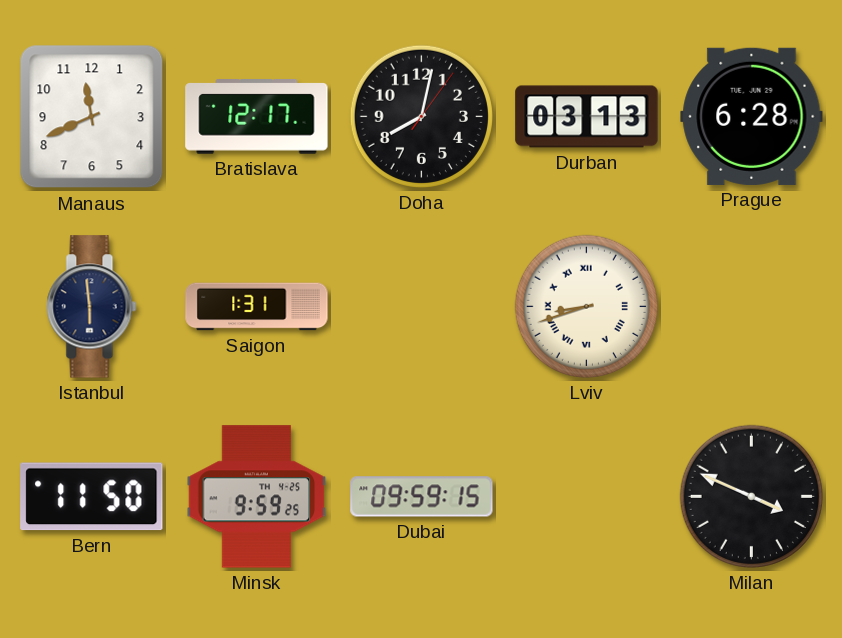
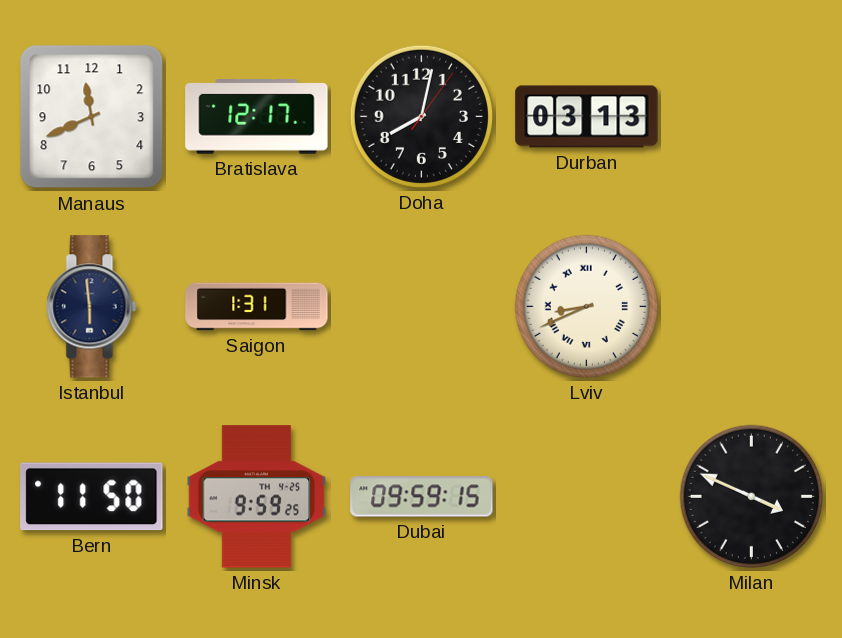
Prague: 6:28 -> none
Lviv: 8:42 -> 8:41
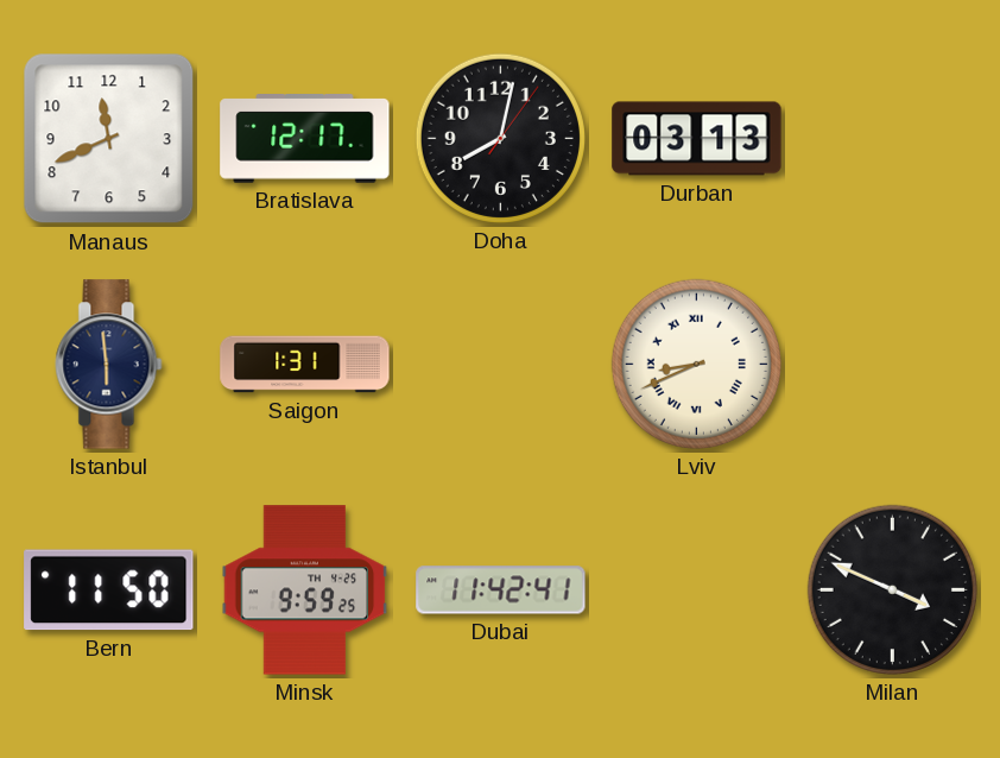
Dubai: 09:59 -> 11:42
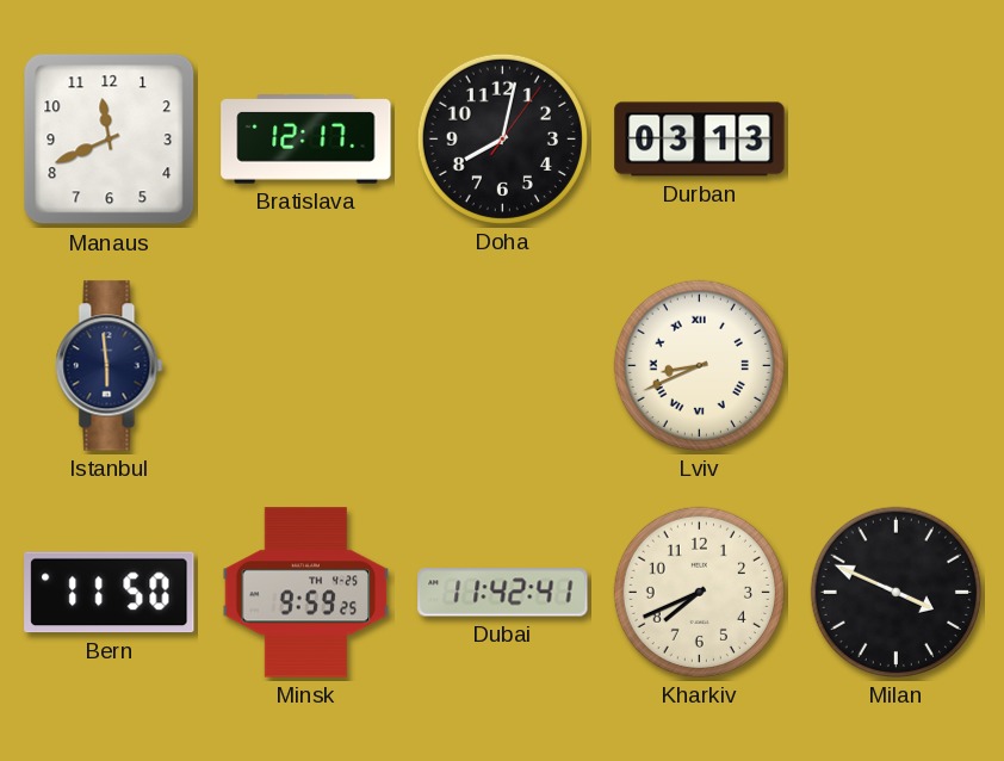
Saigon: 1:31 -> none
Kharkiv: none -> 7:41
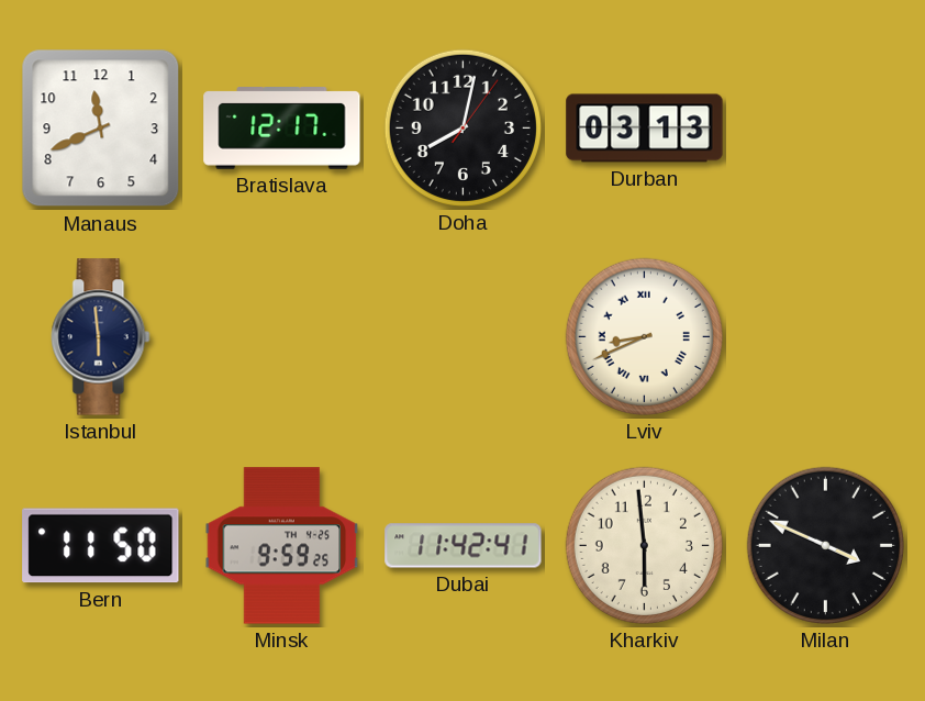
Kharkiv: 7:41 -> 5:59
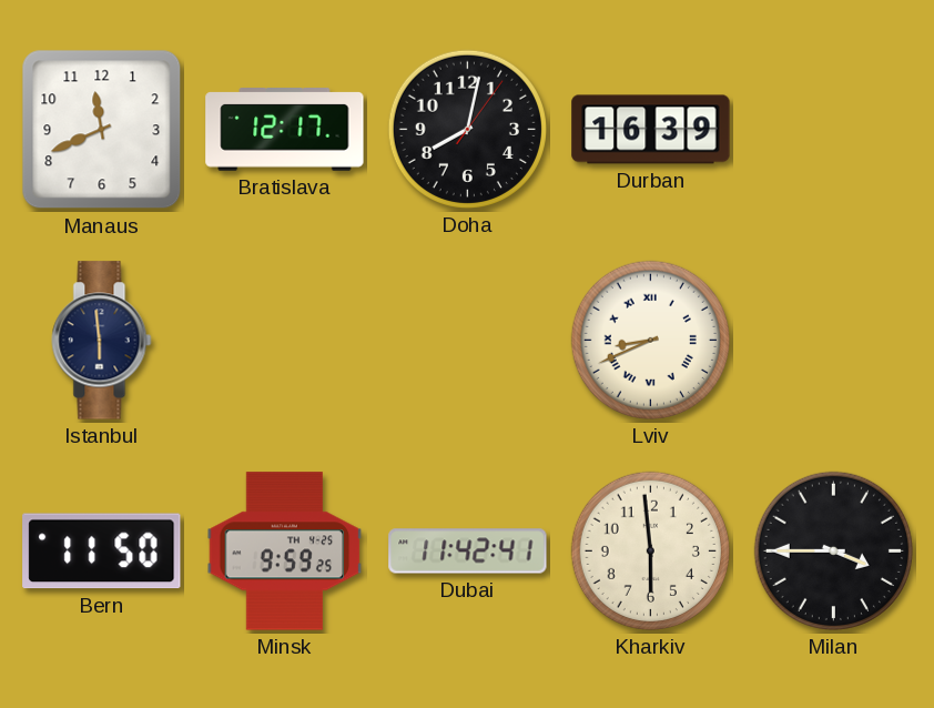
Durban: 03:13 -> 16:39
Milan: 3:49 -> 3:45
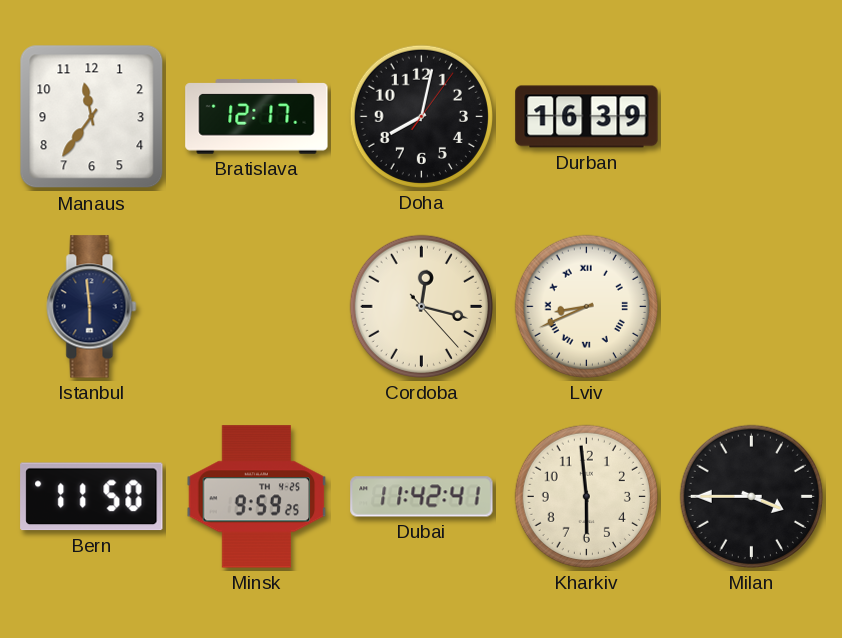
Manaus: 11:41 -> 11:36
Cordoba: none -> 12:17
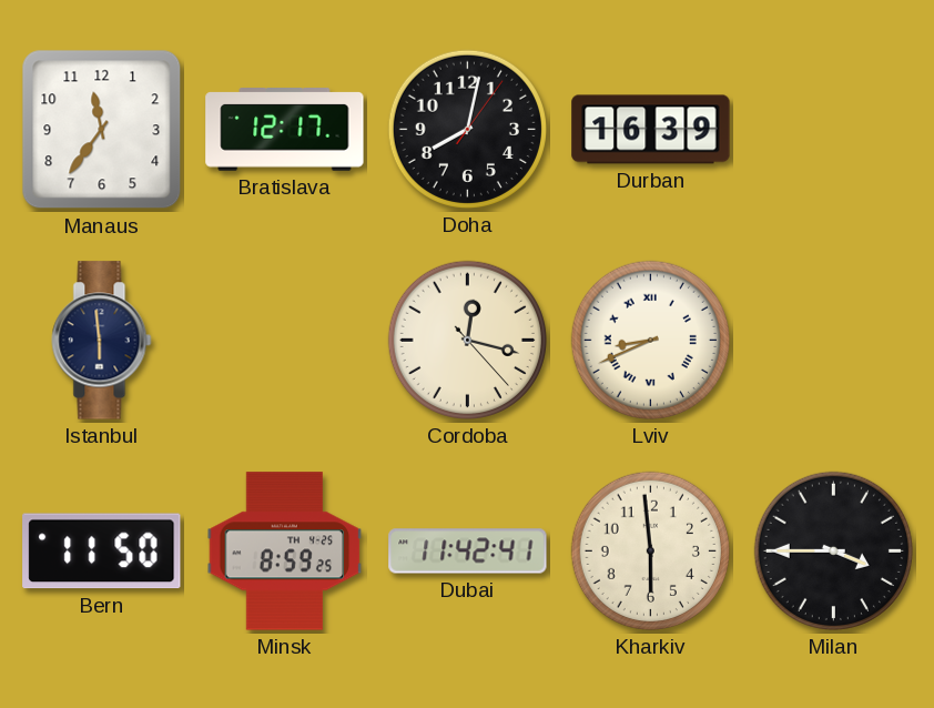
Minsk: 9:59 -> 8:59
